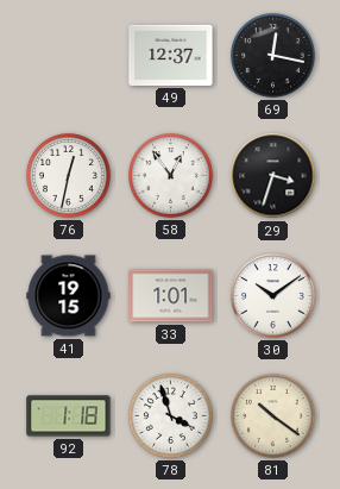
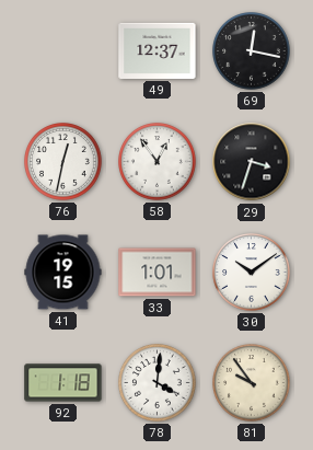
78: 3:57 -> 4:01
81: 10:21 -> 9:54
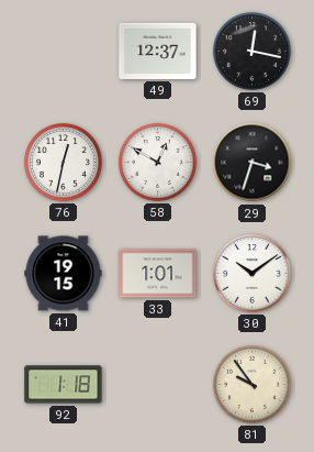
58: 12:54 -> 12:50
78: 4:01 -> none
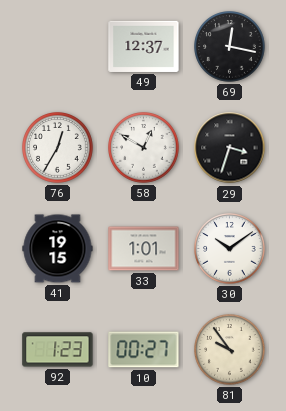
76: 12:32 -> 12:35
92: 1:18 -> 1:23
10: none -> 00:27
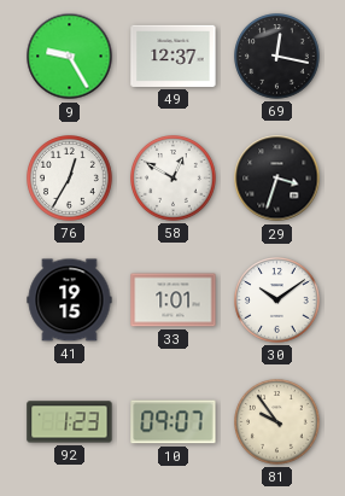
9: none -> 9:25
10: 00:27 -> 09:07
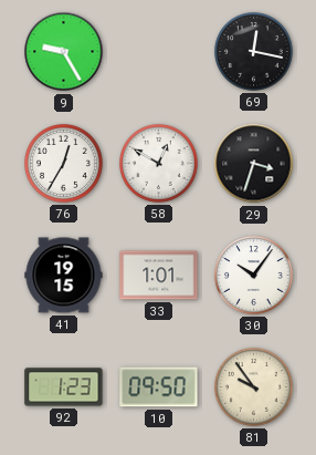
49: 12:37 -> none
30: 10:09 -> 10:06
10: 09:07 -> 09:50
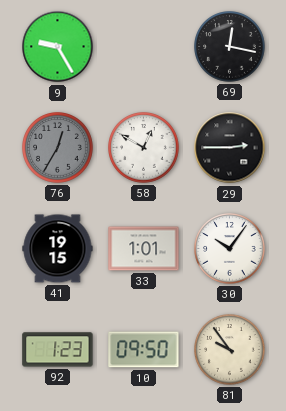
76 dial: white -> grey
29: 3:33 -> 2:45
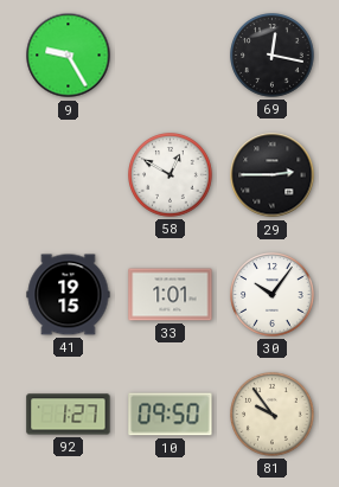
76: 12:35 -> none
92: 1:23 -> 1:27
